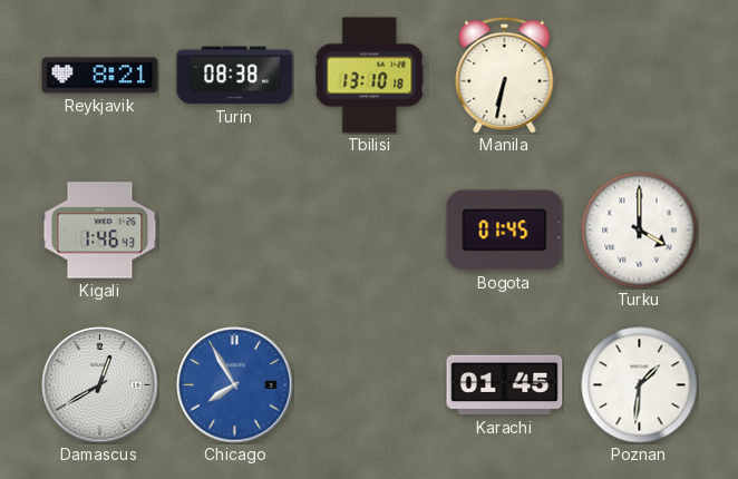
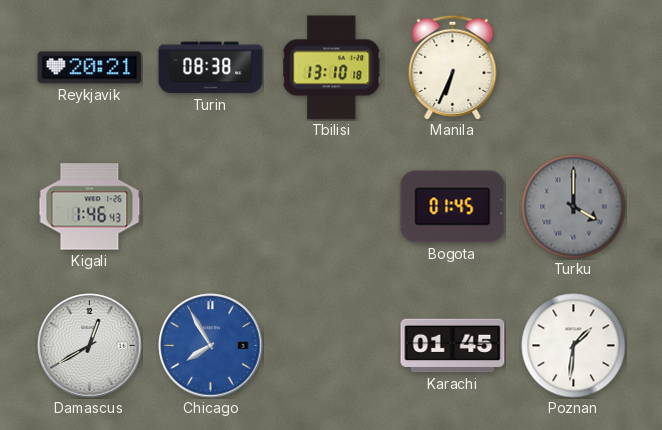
Reykjavik: 8:21 -> 20:21
Manila: 6:32 -> 6:34
Turku dial: white -> grey
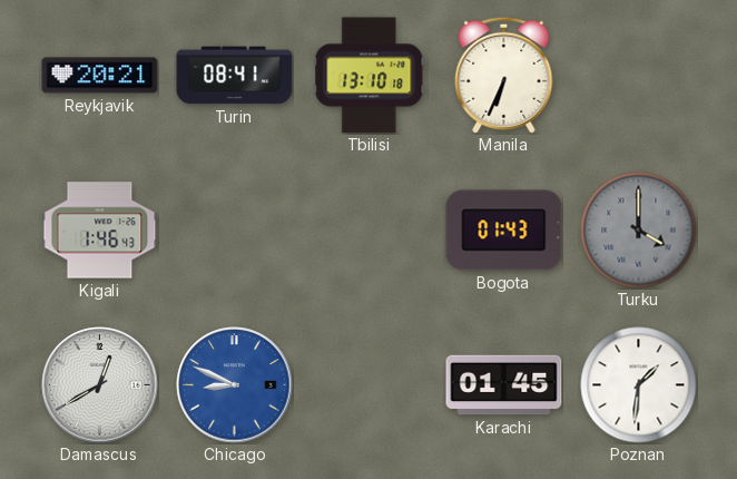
Turin: 08:38 -> 08:41
Bogota: 01:45 -> 01:43
Chicago: 7:55 -> 8:49
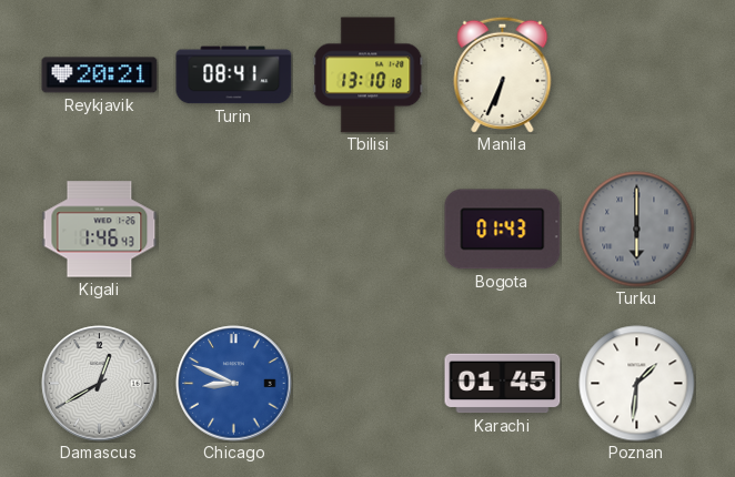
Turku: 4:00 -> 6:00
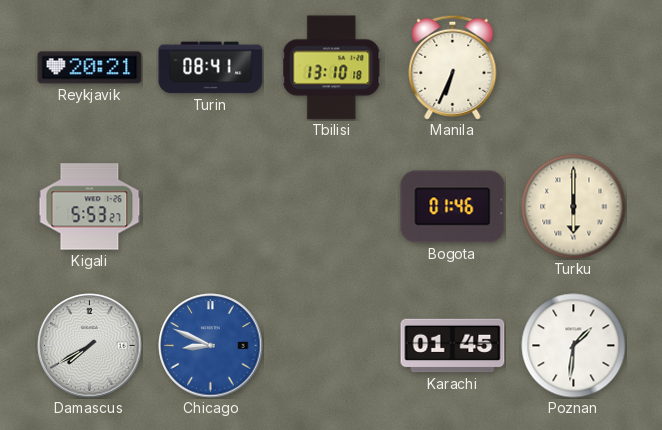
Kigali: 1:46 -> 5:53
Bogota: 01:43 -> 01:46
Turku dial: grey -> cream
Damascus: 12:40 -> 7:40
